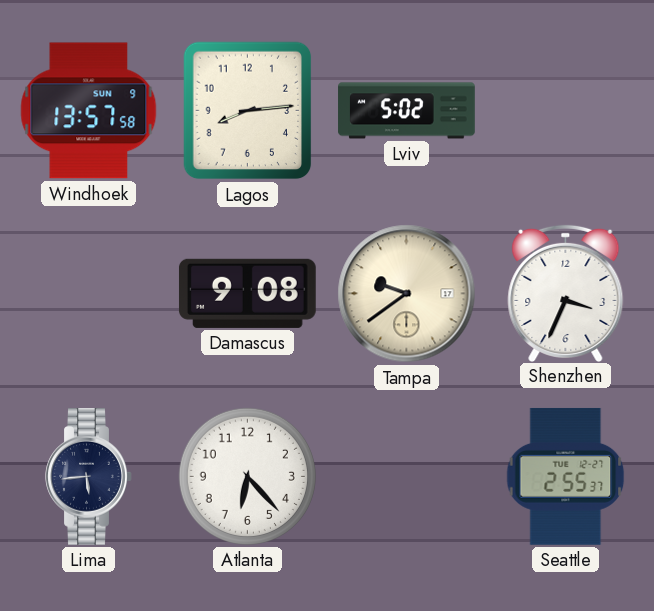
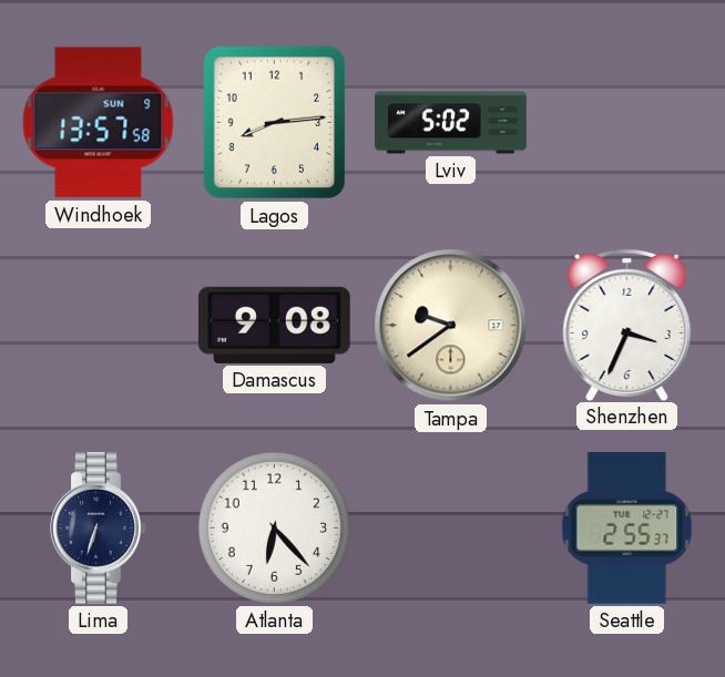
Lima: 5:44 -> 6:33
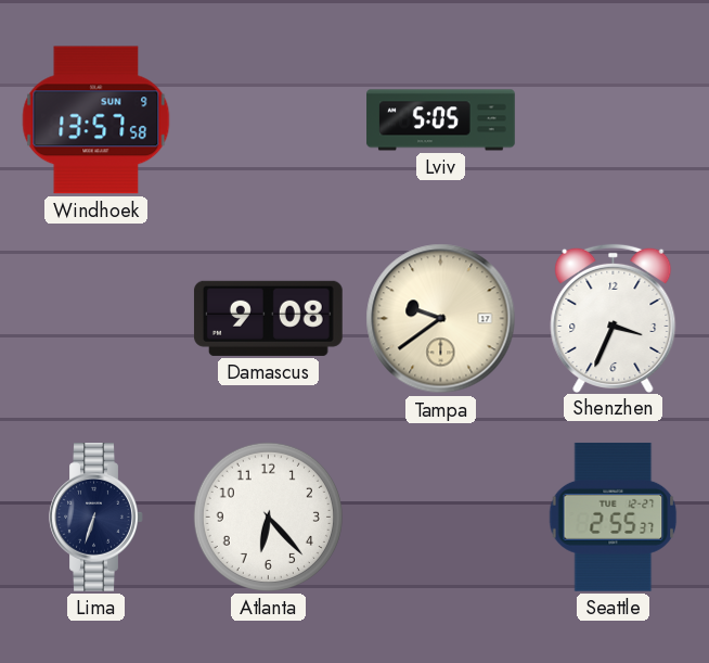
Lagos: 8:14 -> none
Lviv: 5:02 -> 5:05
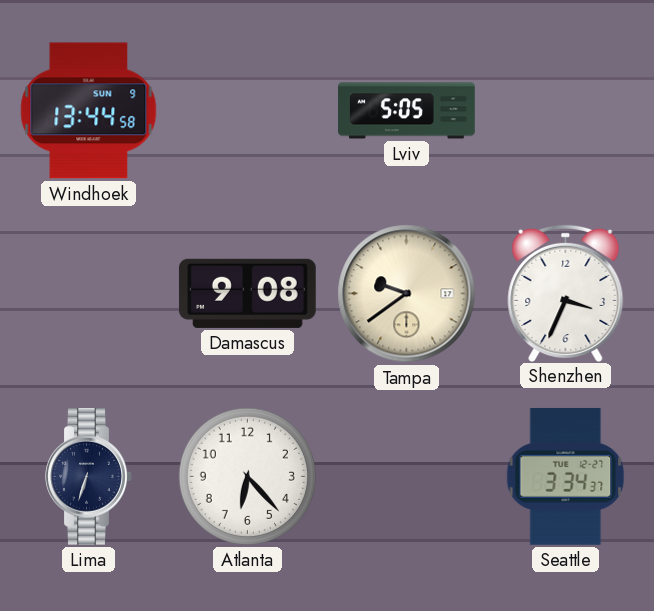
Windhoek: 13:57 -> 13:44
Seattle: 2:55 -> 3:34
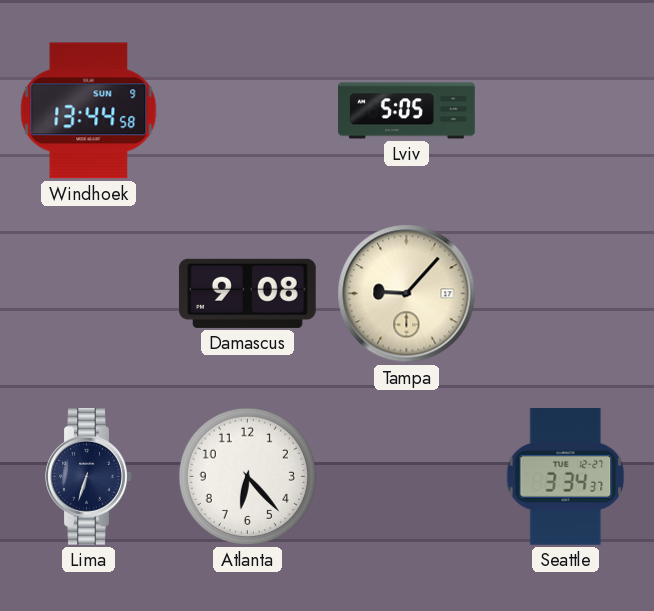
Tampa: 9:39 -> 9:07
Shenzhen: 3:34 -> none
